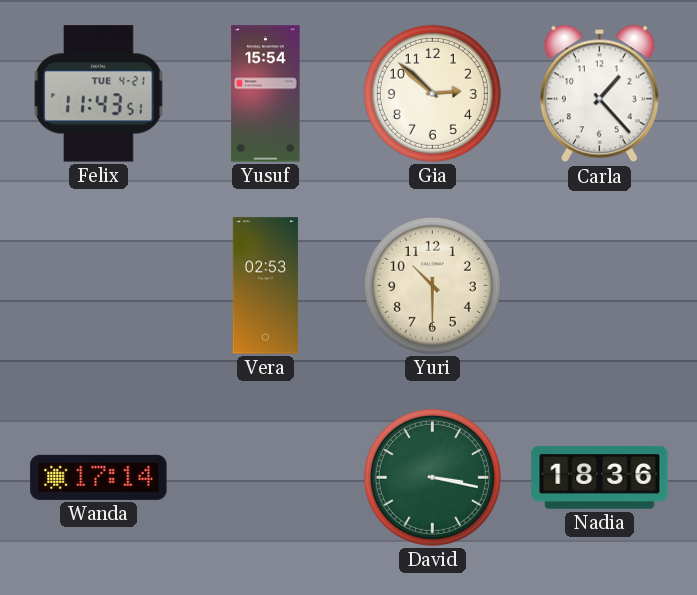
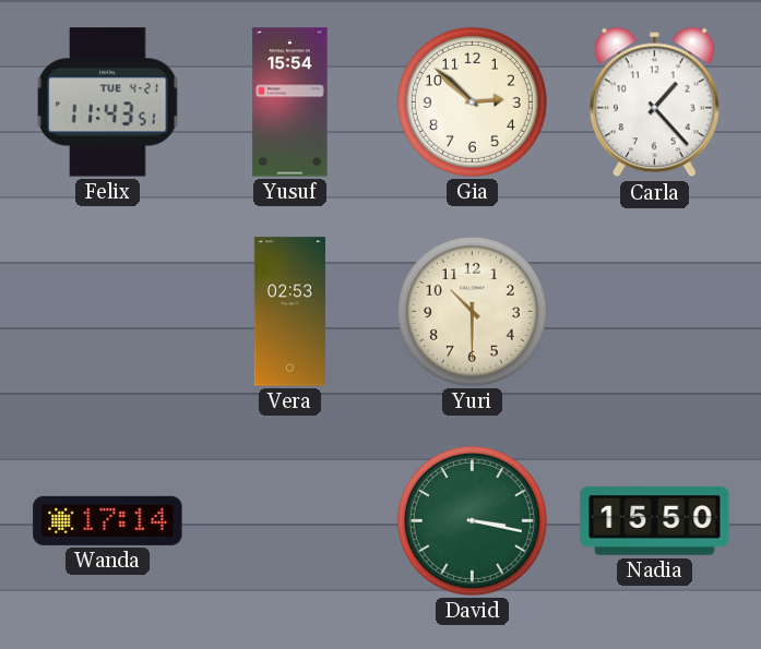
Nadia: 18:36 -> 15:50
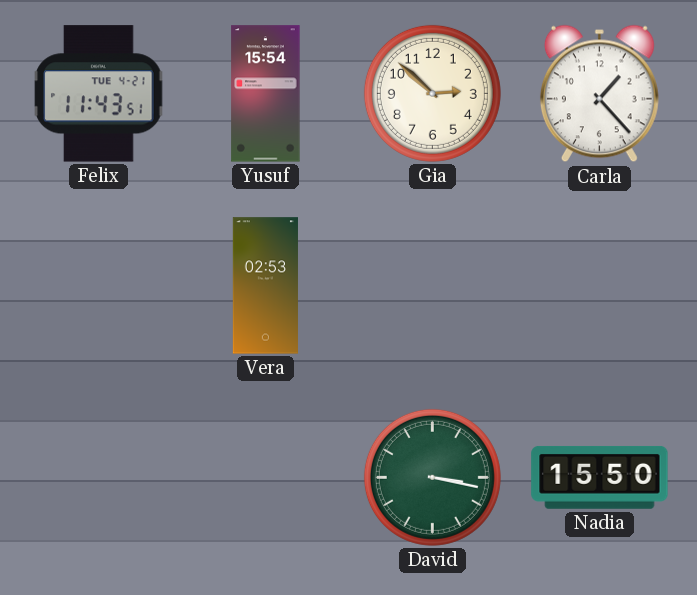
Yuri: 10:30 -> none
Wanda: 17:14 -> none
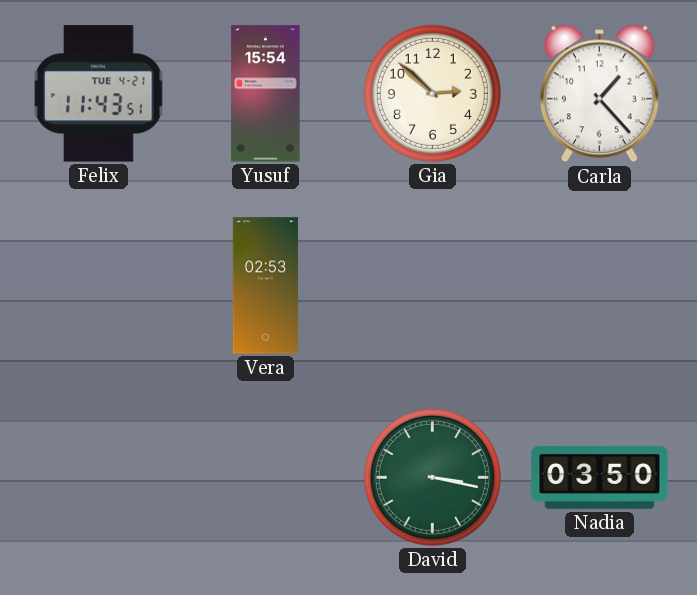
Nadia: 15:50 -> 03:50
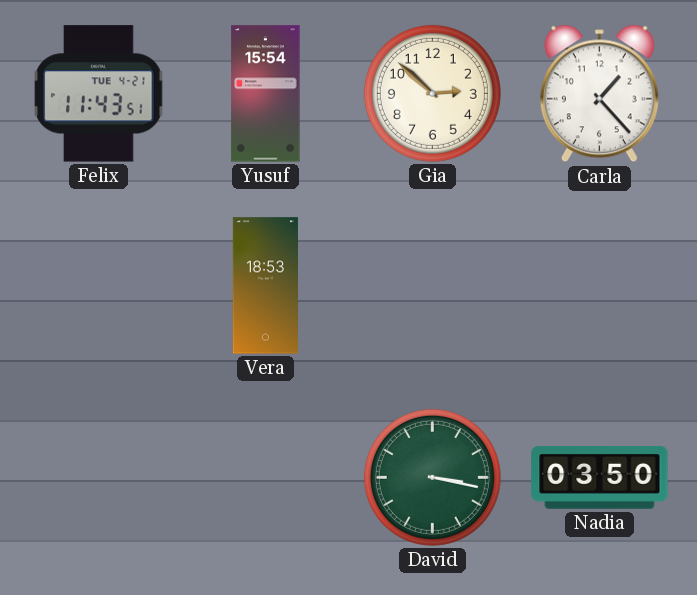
Vera: 02:53 -> 18:53
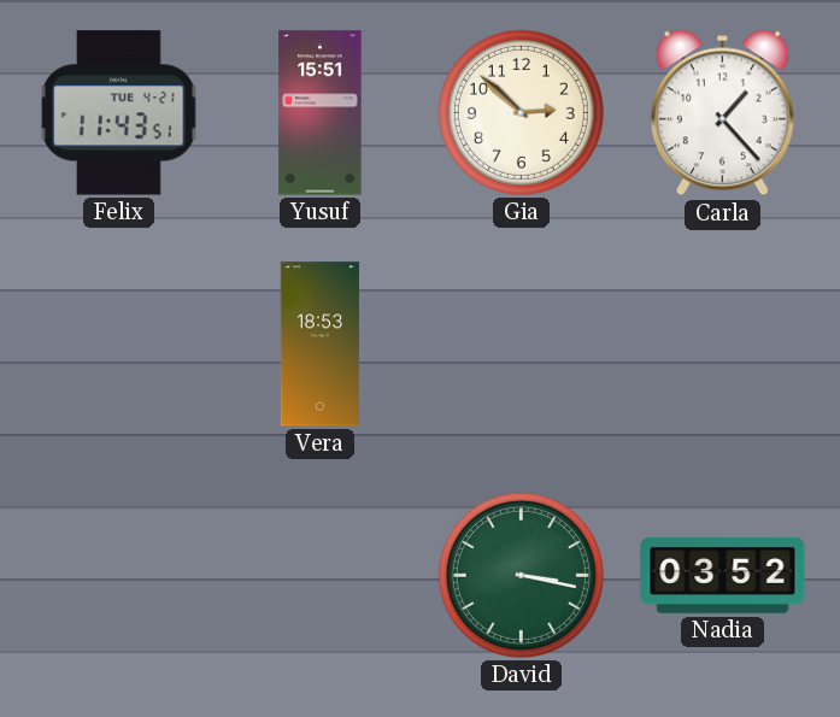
Yusuf: 15:54 -> 15:51
Nadia: 03:50 -> 03:52
